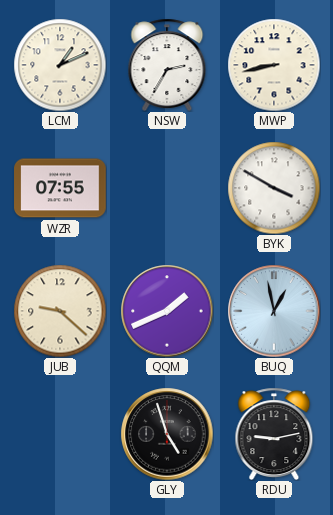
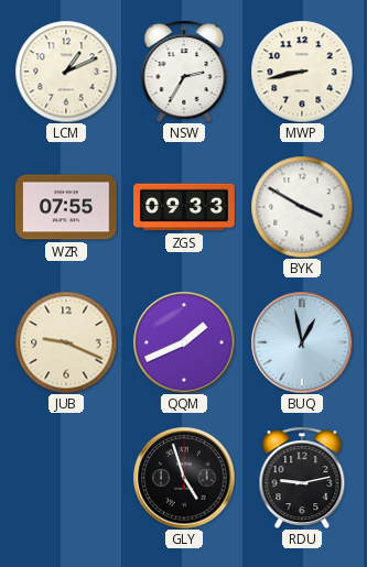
ZGS: none -> 09:33
JUB: 9:22 -> 9:19
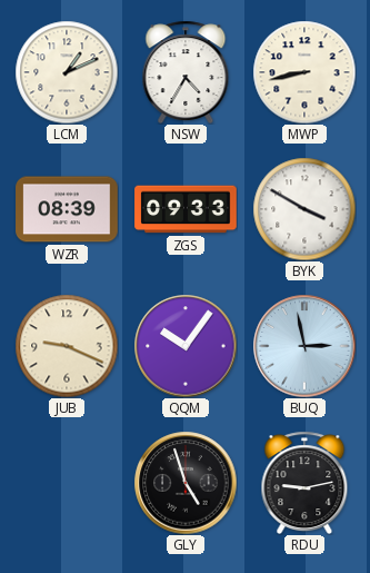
NSW: 2:35 -> 4:35
WZR: 07:55 -> 08:39
QQM: 1:41 -> 10:06
BUQ: 12:58 -> 2:58
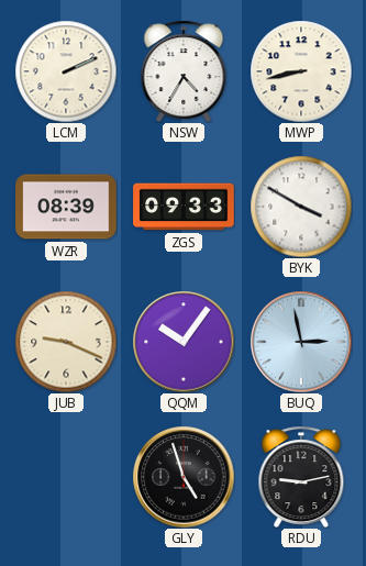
LCM: 1:11 -> 2:11
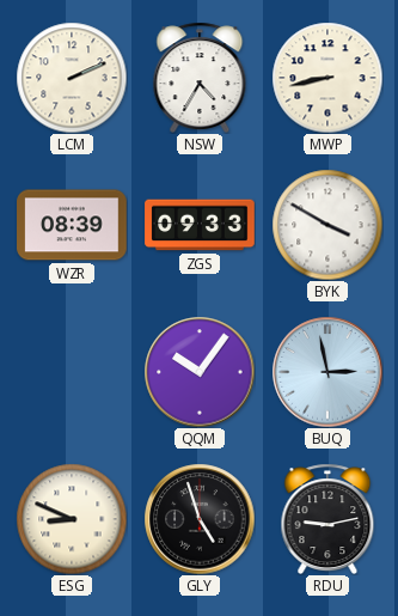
JUB: 9:19 -> none
ESG: none -> 8:49
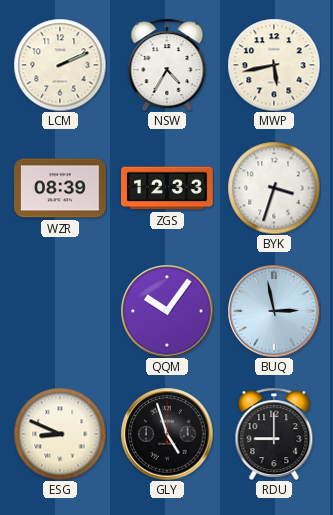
MWP: 8:43 -> 5:43
ZGS: 09:33 -> 12:33
BYK: 3:50 -> 3:33
RDU: 9:13 -> 9:00
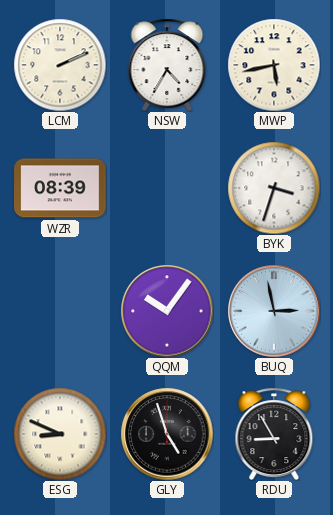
ZGS: 12:33 -> none
RDU: 9:00 -> 8:55
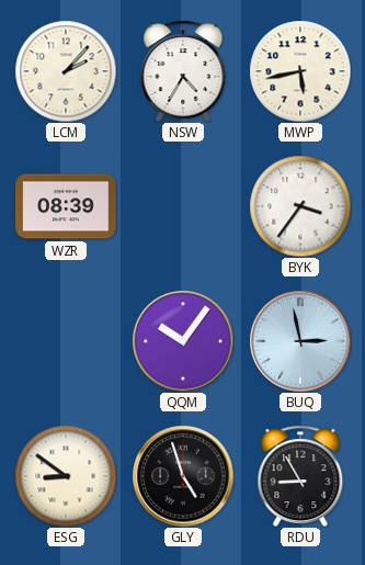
LCM: 2:11 -> 2:07
BYK: 3:33 -> 3:36
ESG: 8:49 -> 8:51
